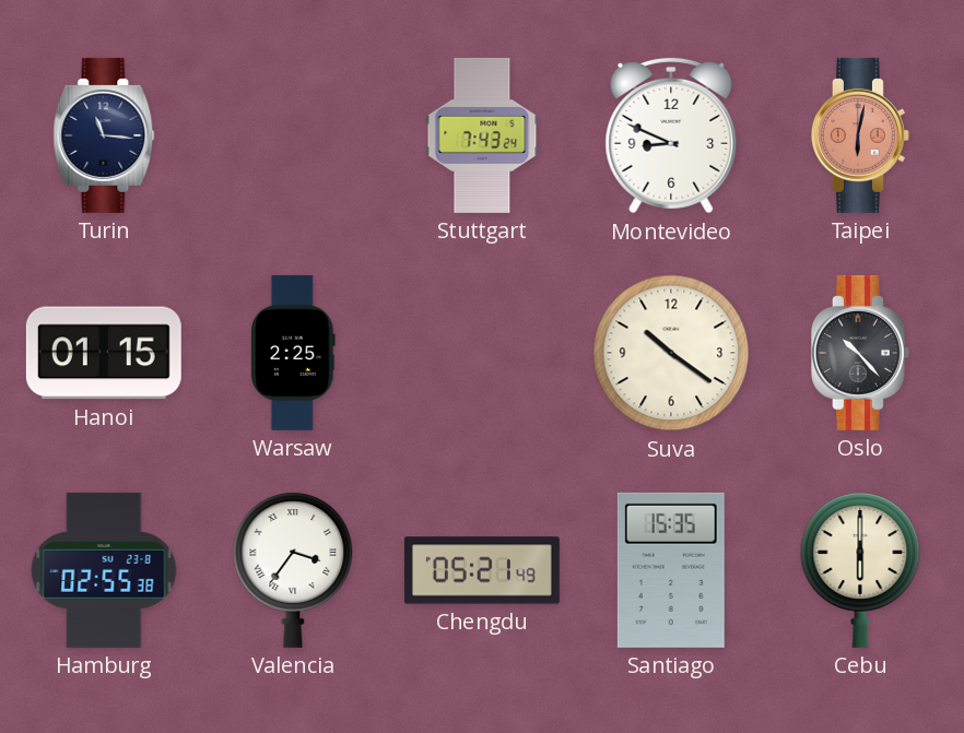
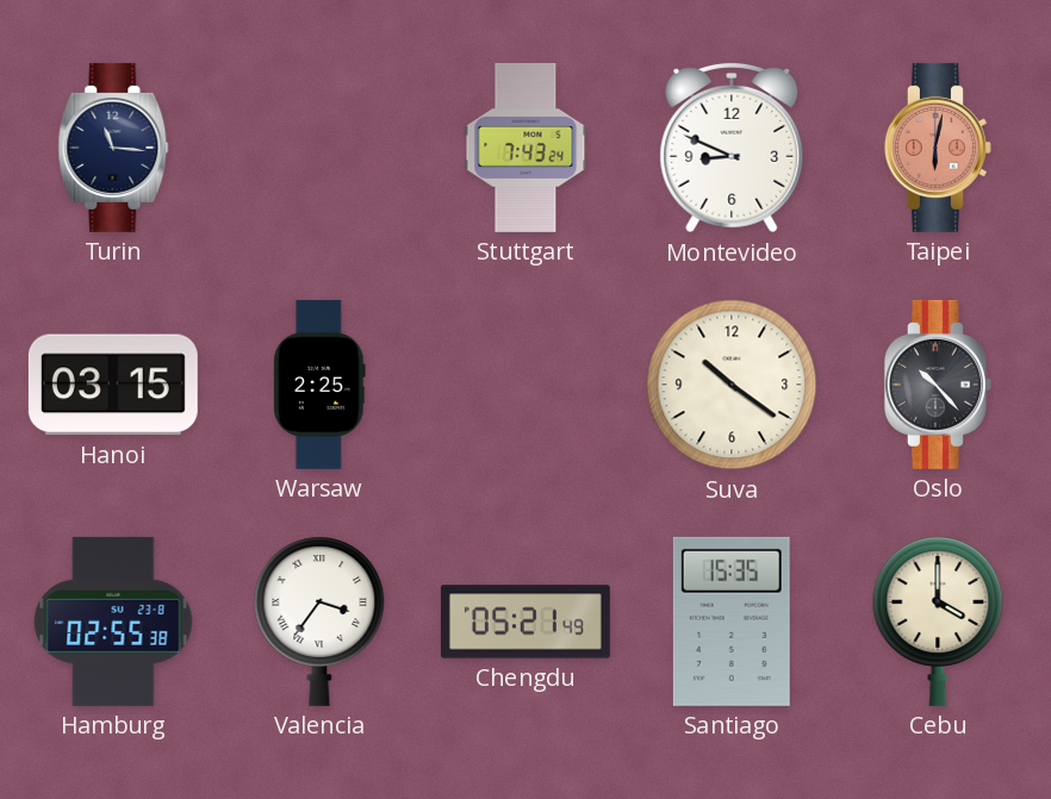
Hanoi: 01:15 -> 03:15
Cebu: 6:00 -> 4:00
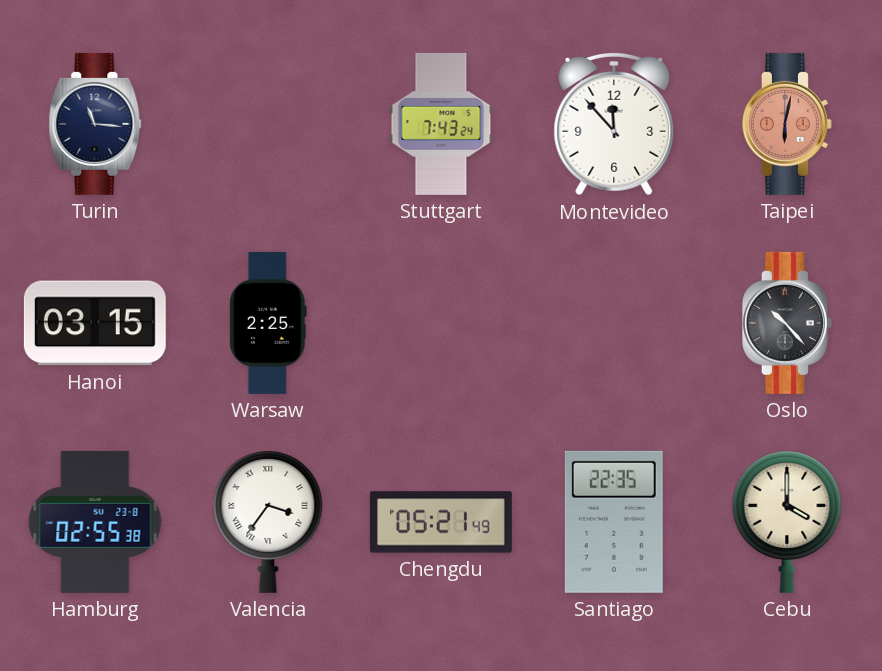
Montevideo: 8:49 -> 11:53
Suva: 10:21 -> none
Santiago: 15:35 -> 22:35
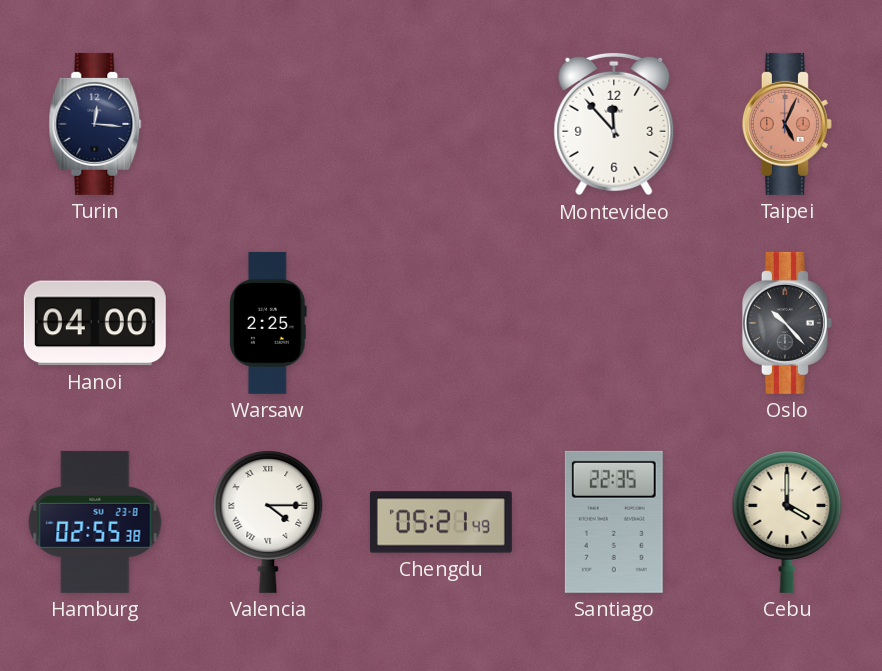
Turin: 11:16 -> 12:16
Stuttgart: 7:43 -> none
Taipei: 6:02 -> 5:04
Hanoi: 03:15 -> 04:00
Valencia: 3:36 -> 4:15
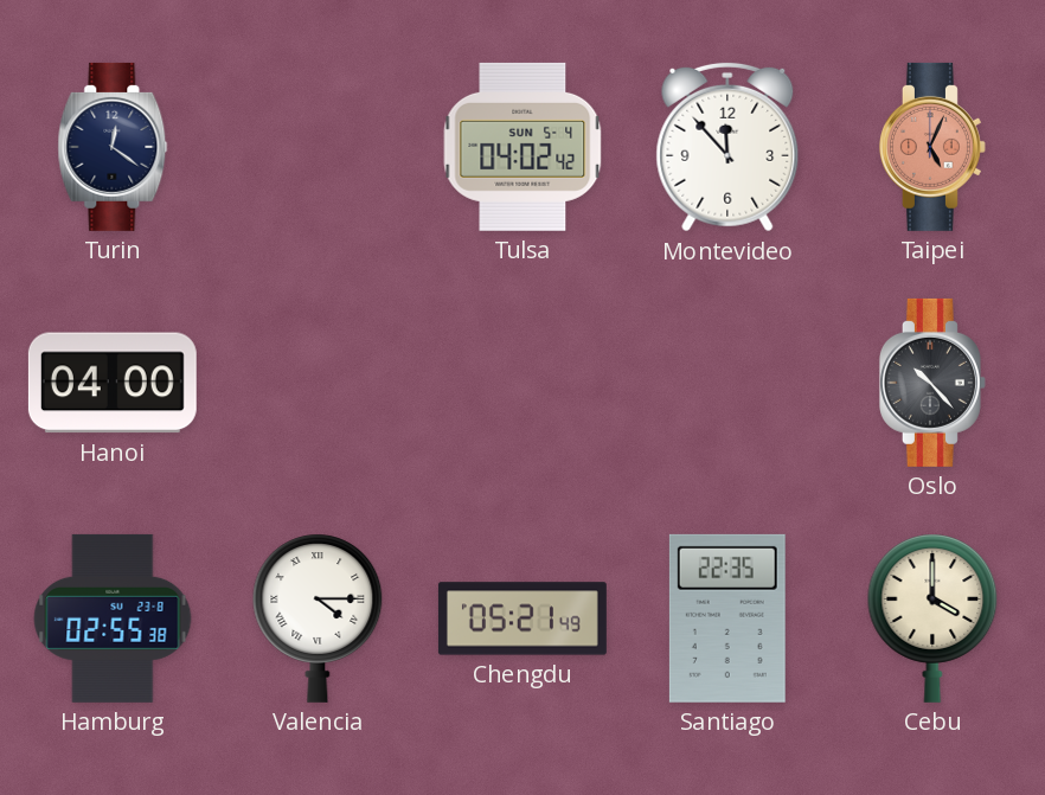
Turin: 12:16 -> 12:21
Tulsa: none -> 04:02
Warsaw: 2:25 -> none
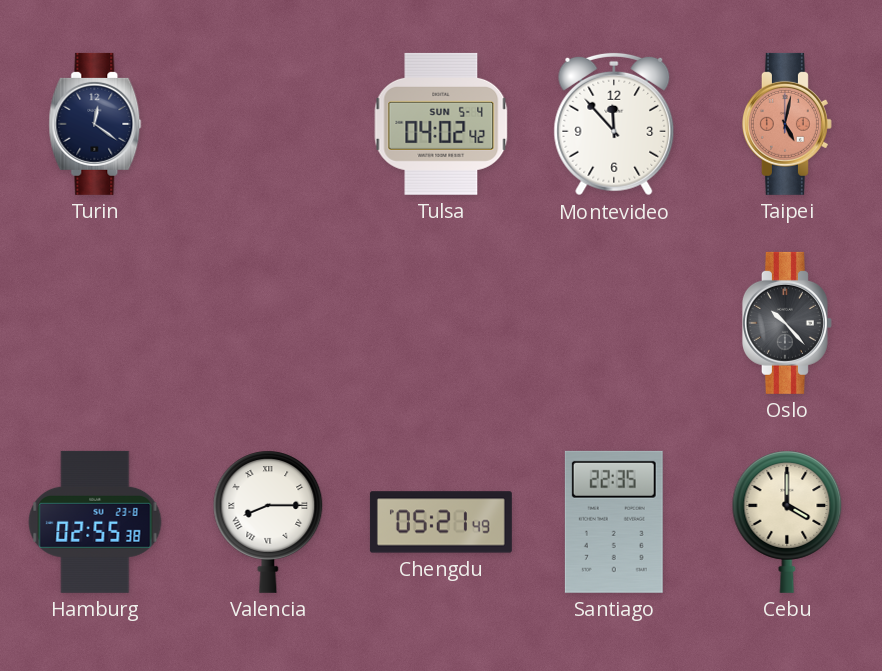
Taipei: 5:04 -> 5:02
Hanoi: 04:00 -> none
Valencia: 4:15 -> 8:15
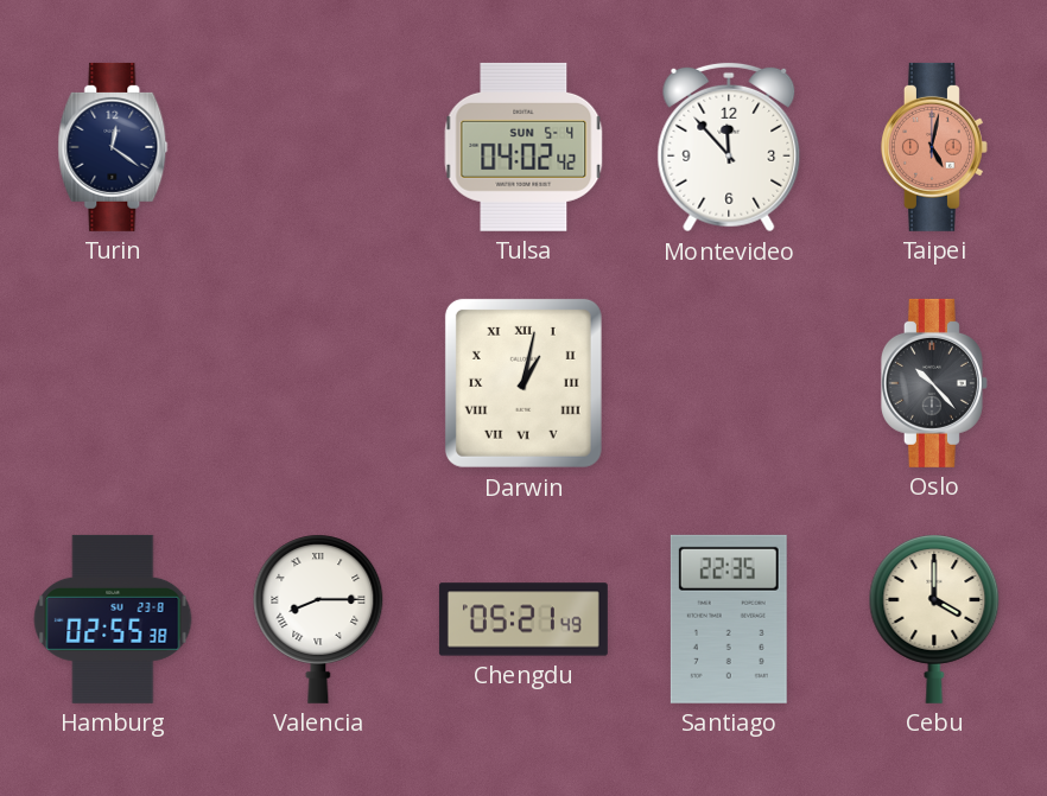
Darwin: none -> 1:02
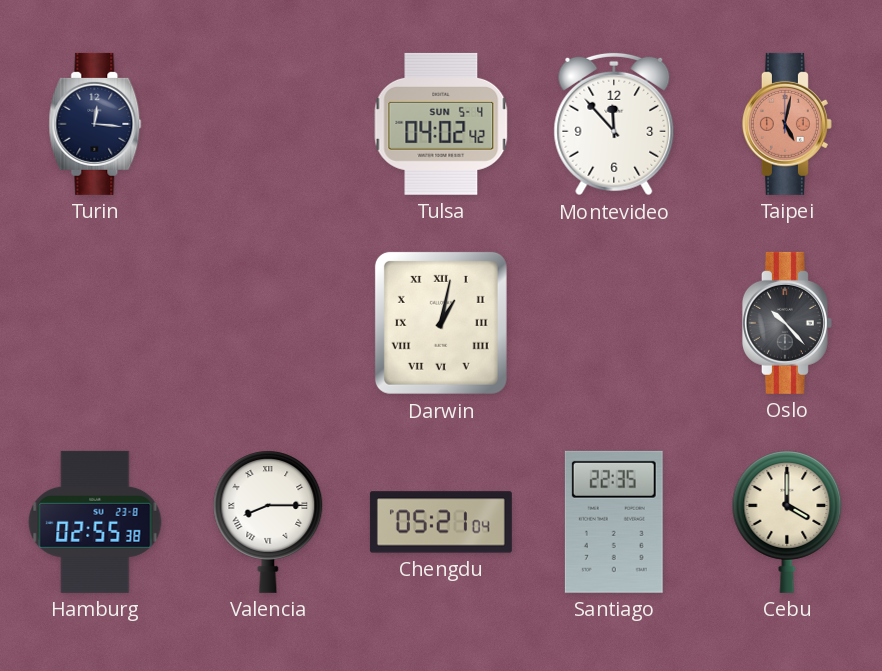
Turin: 12:21 -> 12:16
Chengdu: 05:21:49 -> 05:21:04
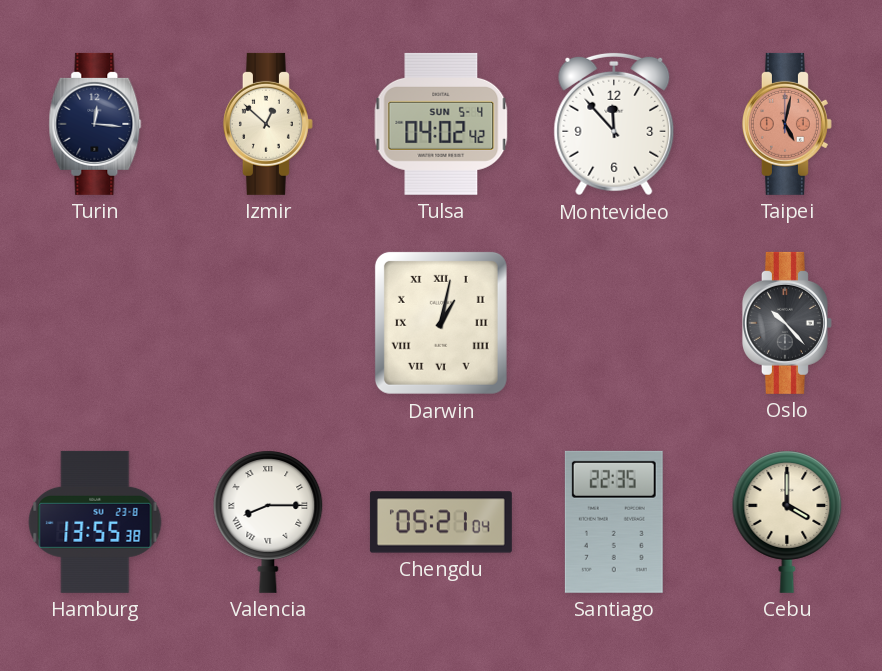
Izmir: none -> 12:52
Hamburg: 02:55 -> 13:55
